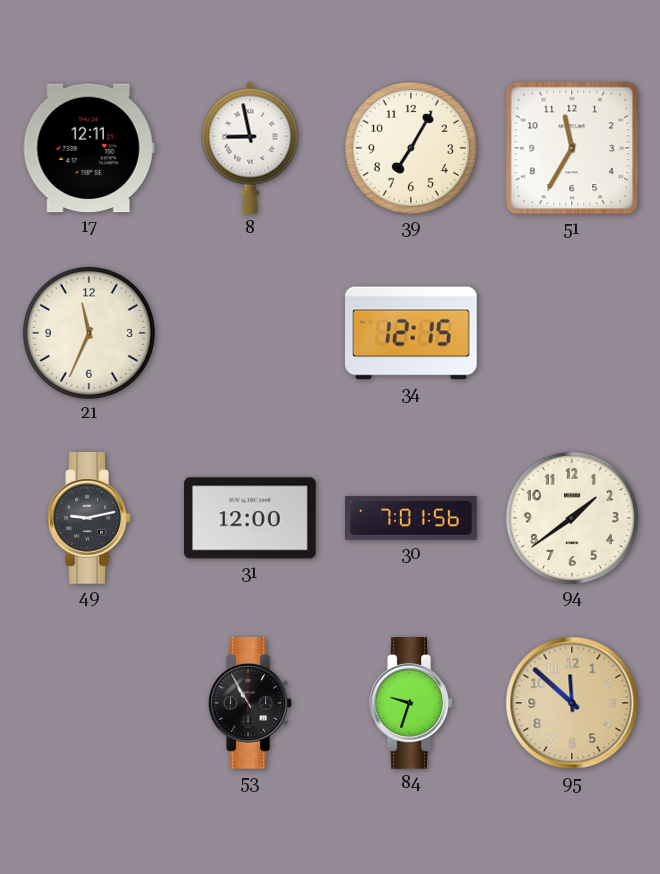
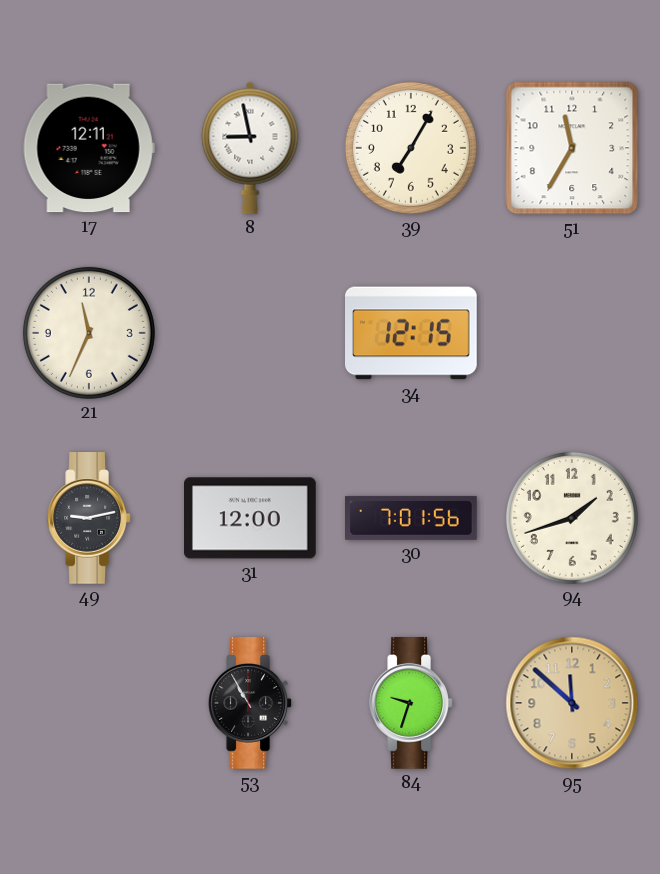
94: 1:39 -> 1:42
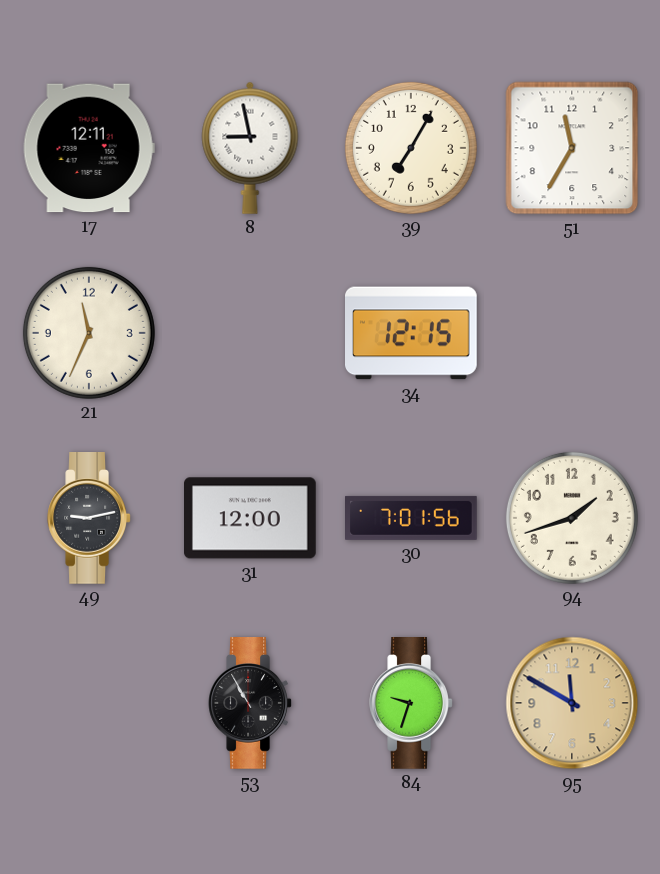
95: 11:52 -> 11:50
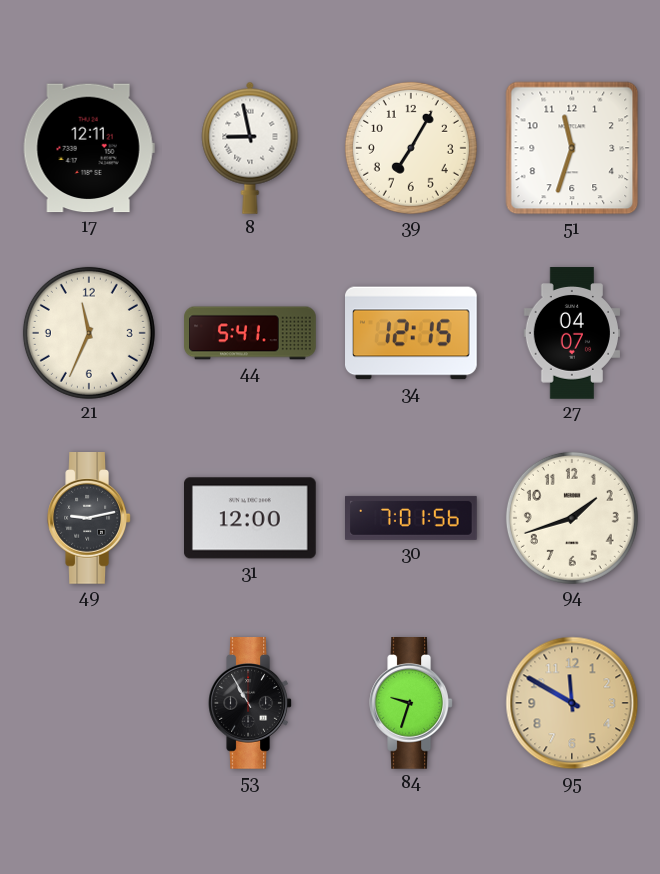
51: 11:35 -> 11:33
44: none -> 5:41
27: none -> 04:07
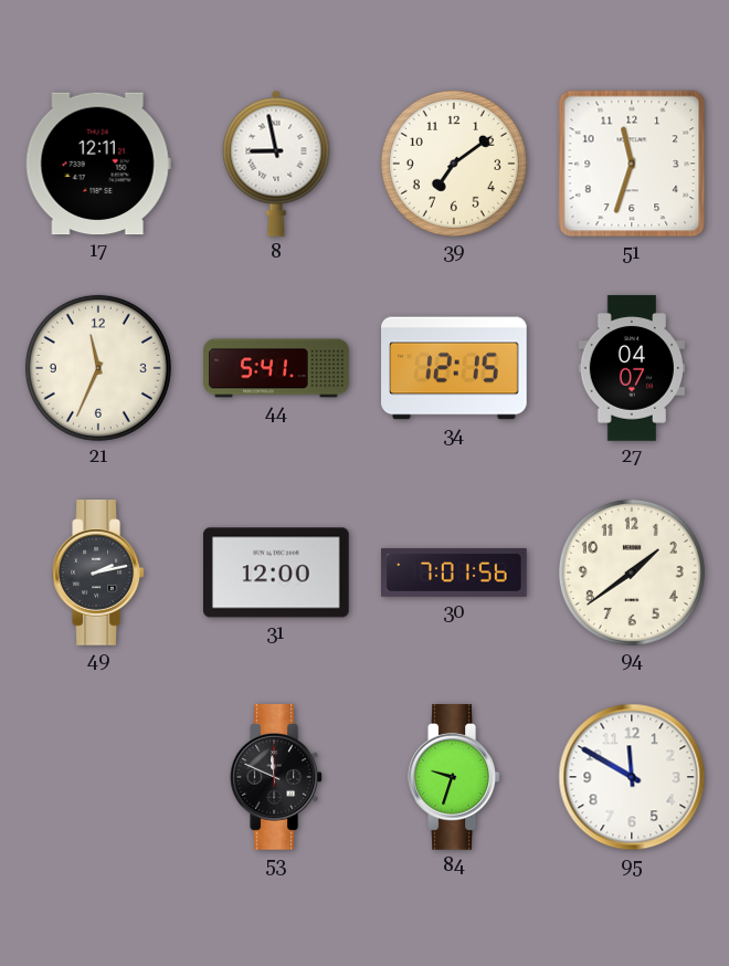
39: 7:05 -> 7:09
49: 9:13 -> 2:13
94: 1:42 -> 1:39
53: 10:55 -> 11:49
95 dial: champagne -> white
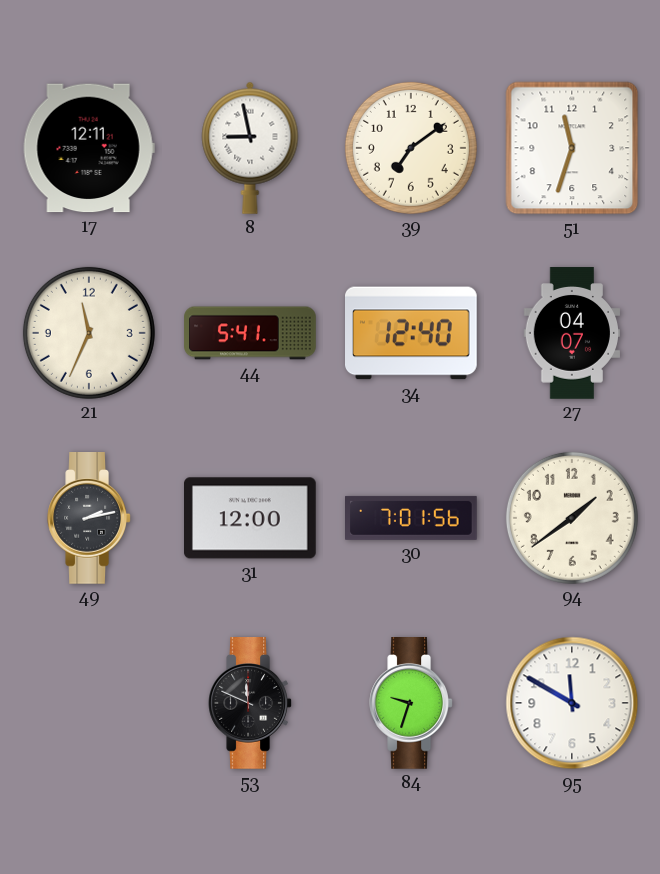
34: 12:15 -> 12:40
